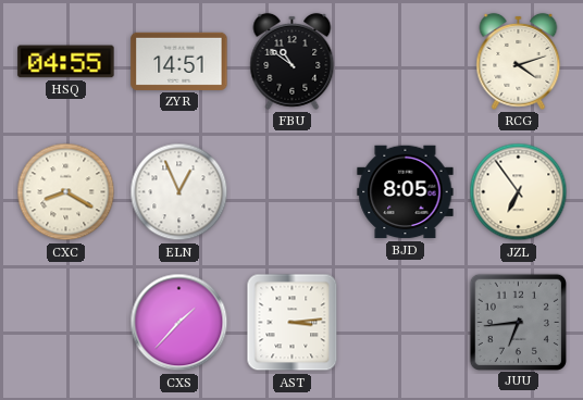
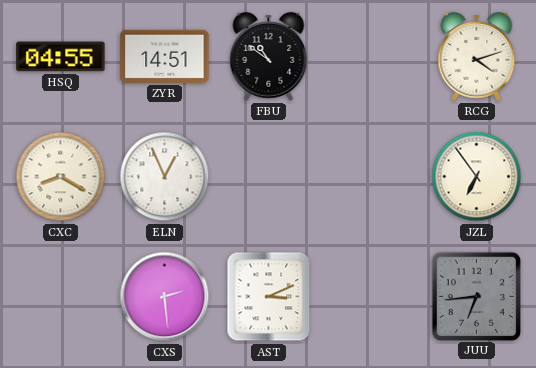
BJD: 8:05 -> none
CXS: 1:37 -> 2:29
AST: 3:14 -> 3:11
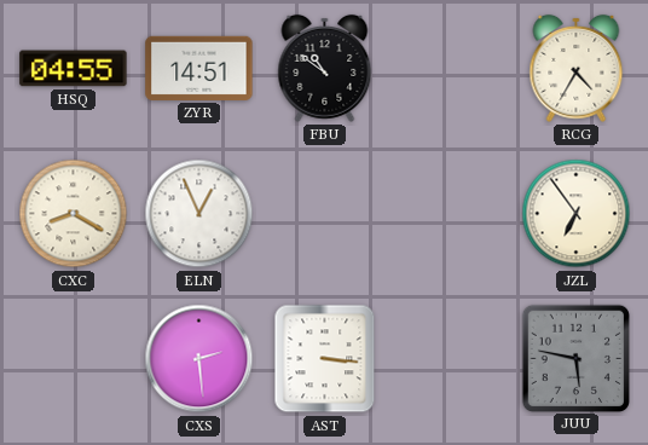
RCG: 4:12 -> 4:35
AST: 3:11 -> 3:16
JUU: 6:44 -> 5:47
